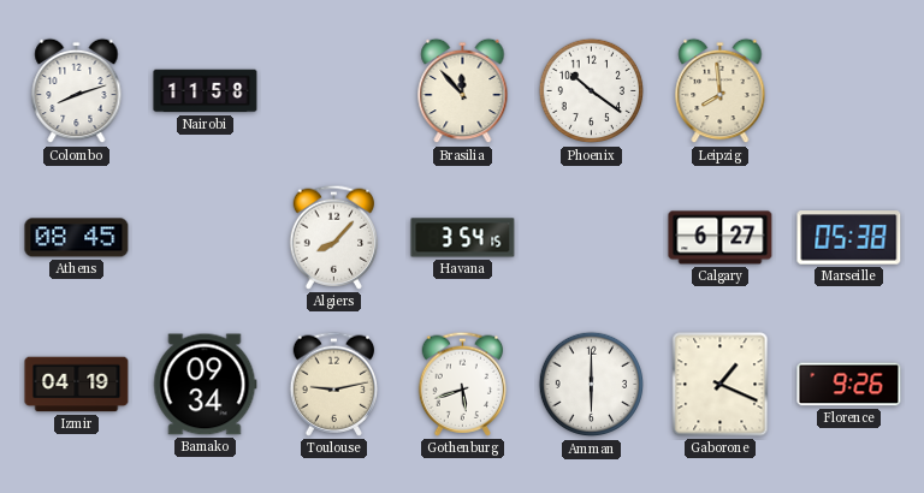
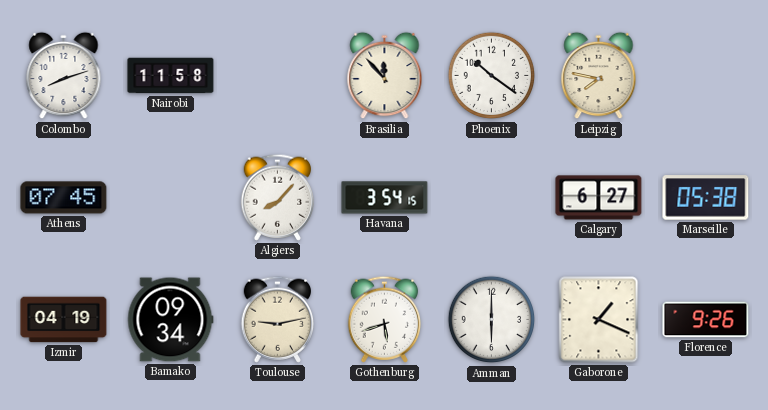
Leipzig: 7:59 -> 7:47
Athens: 08:45 -> 07:45
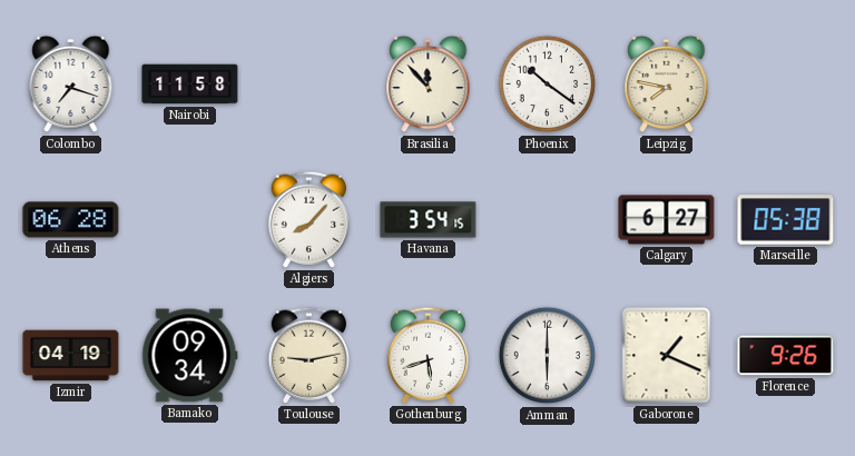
Colombo: 8:12 -> 7:18
Athens: 07:45 -> 06:28
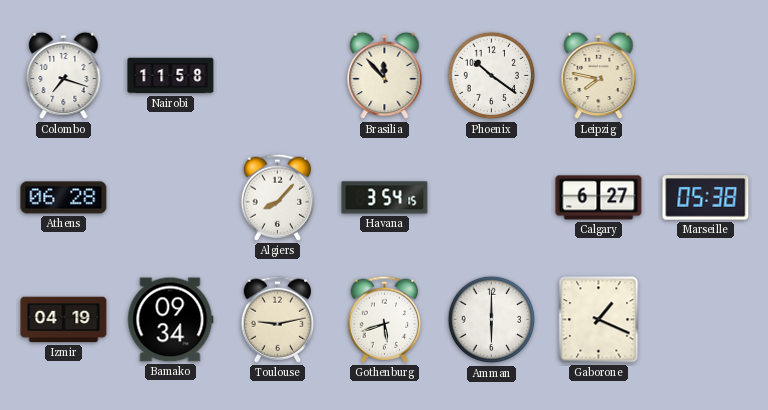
Florence: 9:26 -> none
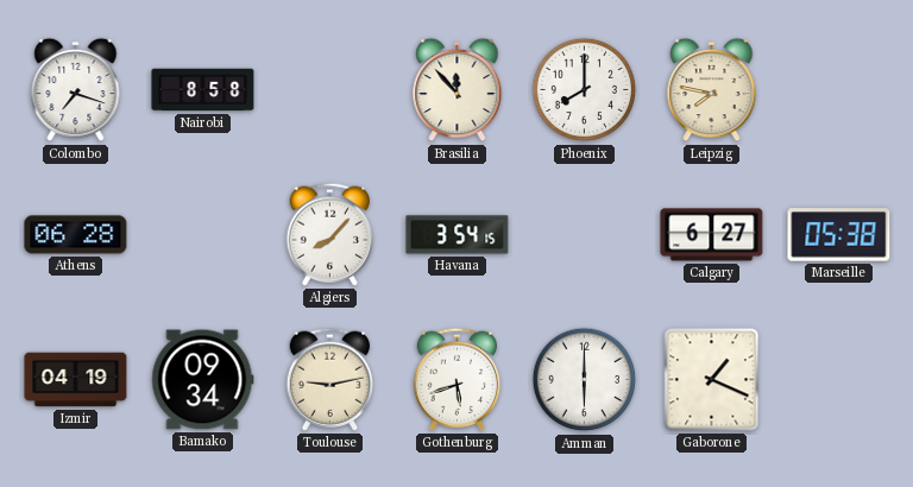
Nairobi: 11:58 -> 8:58
Phoenix: 10:21 -> 8:00
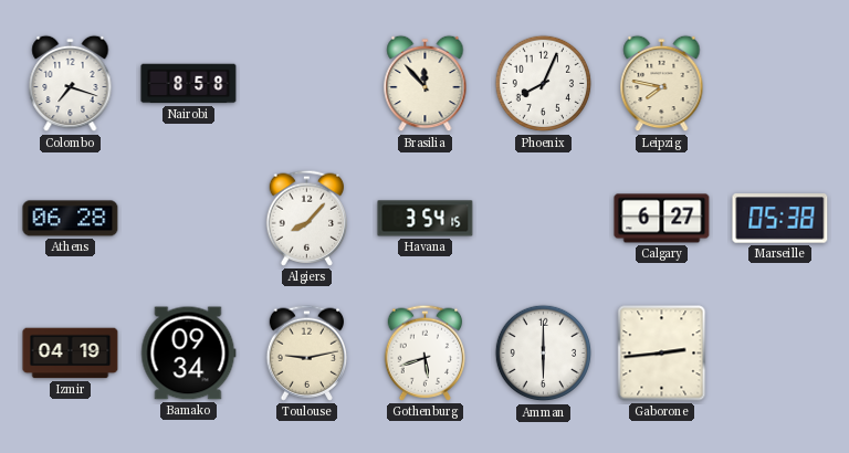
Phoenix: 8:00 -> 8:04
Gaborone: 1:19 -> 2:44
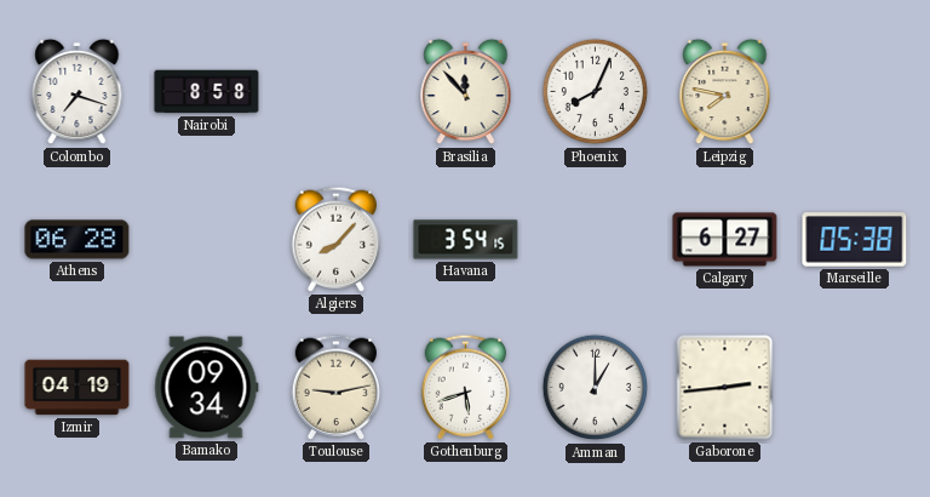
Amman: 6:00 -> 1:00
